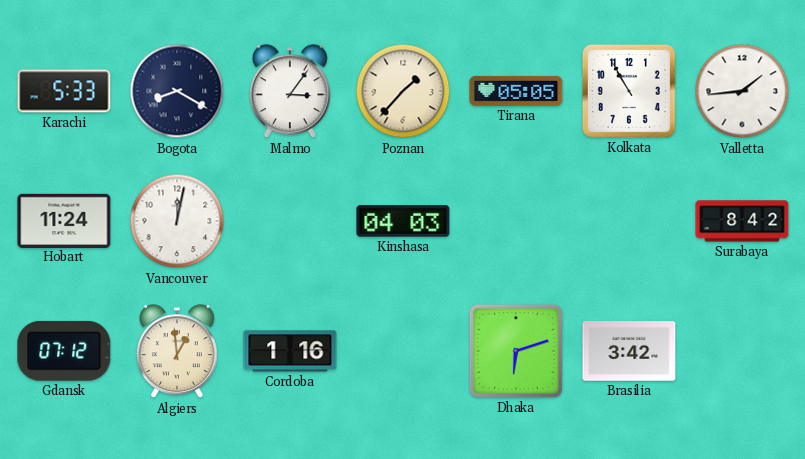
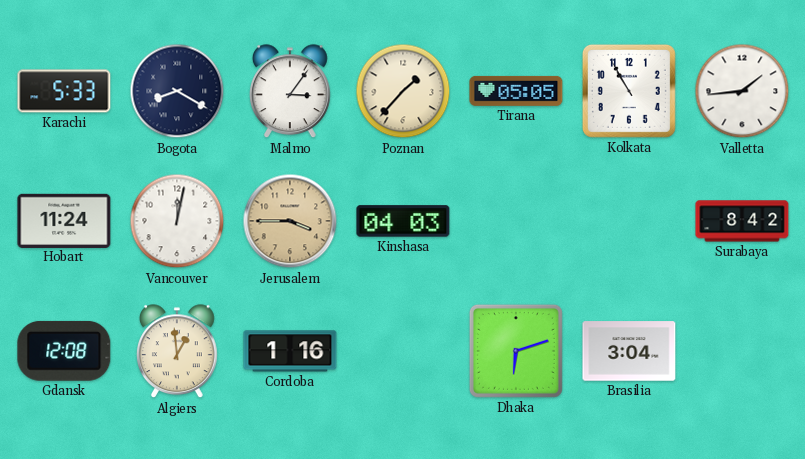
Jerusalem: none -> 3:45
Gdansk: 07:12 -> 12:08
Brasilia: 3:42 -> 3:04
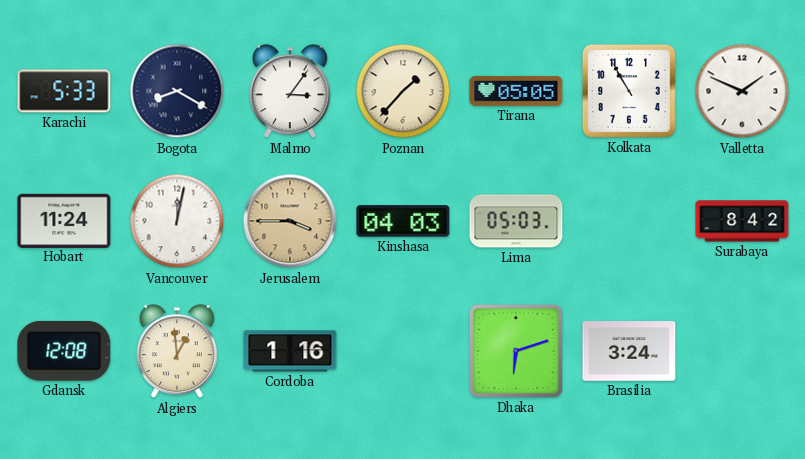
Valletta: 1:44 -> 1:49
Lima: none -> 05:03
Brasilia: 3:04 -> 3:24
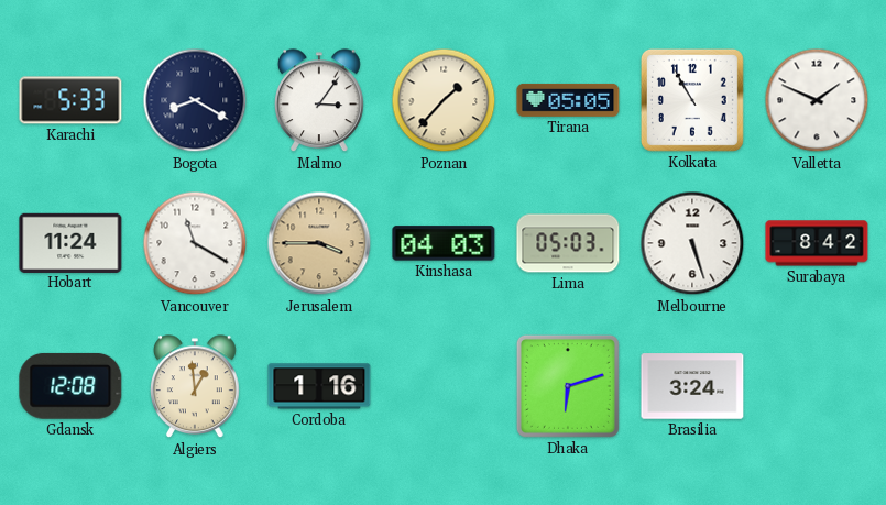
Vancouver: 12:02 -> 11:20
Melbourne: none -> 5:27
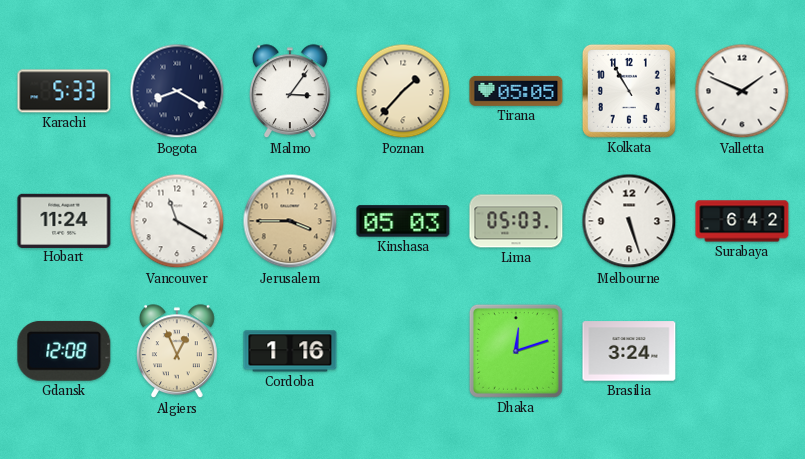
Kinshasa: 04:03 -> 05:03
Surabaya: 8:42 -> 6:42
Algiers: 12:59 -> 12:56
Dhaka: 6:12 -> 12:12
